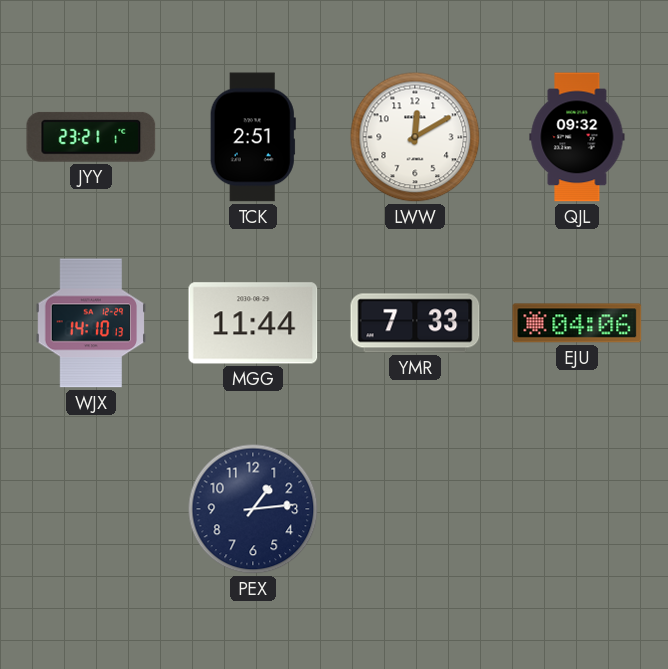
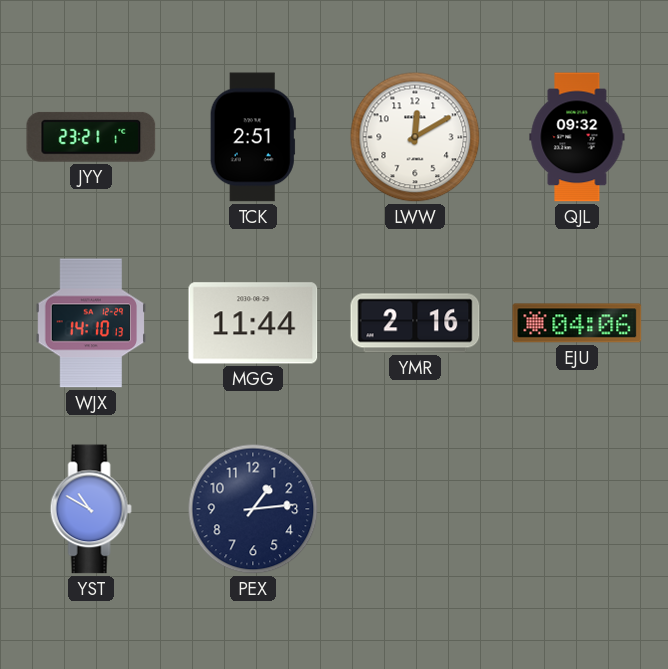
YMR: 7:33 -> 2:16
YST: none -> 10:50
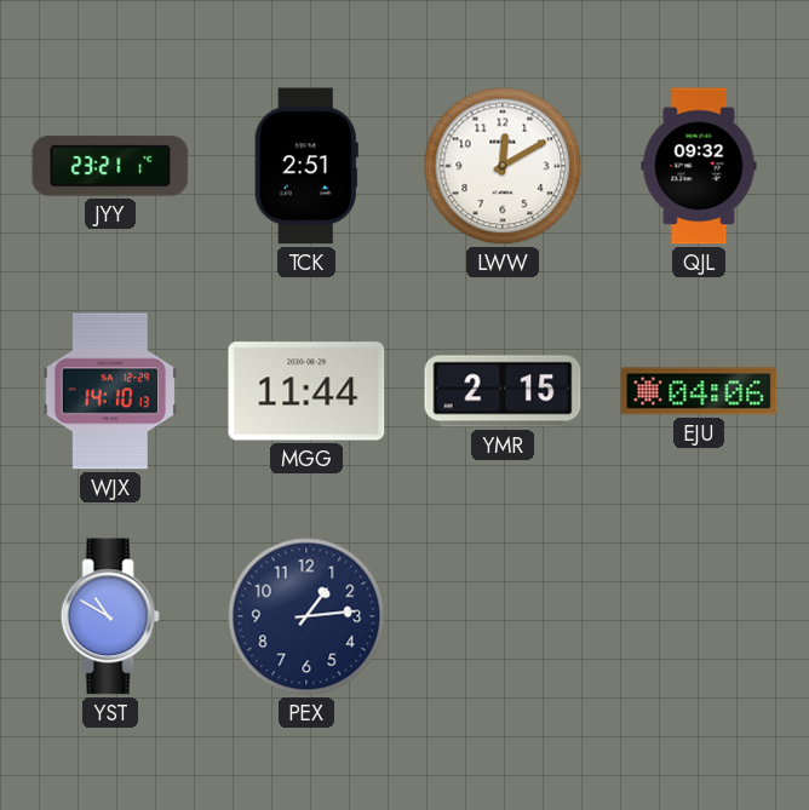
YMR: 2:16 -> 2:15
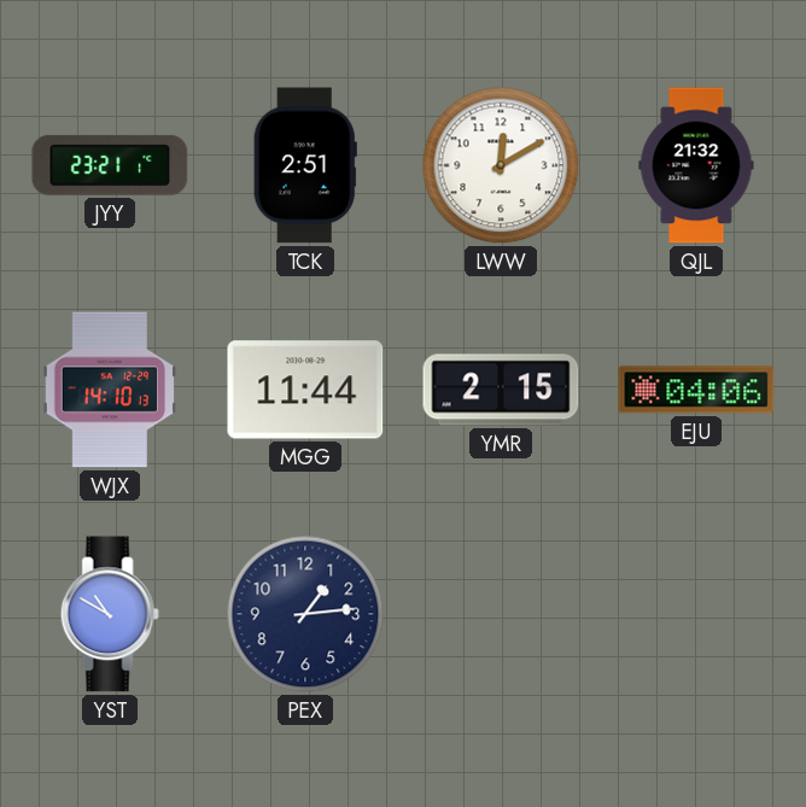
QJL: 09:32 -> 21:32
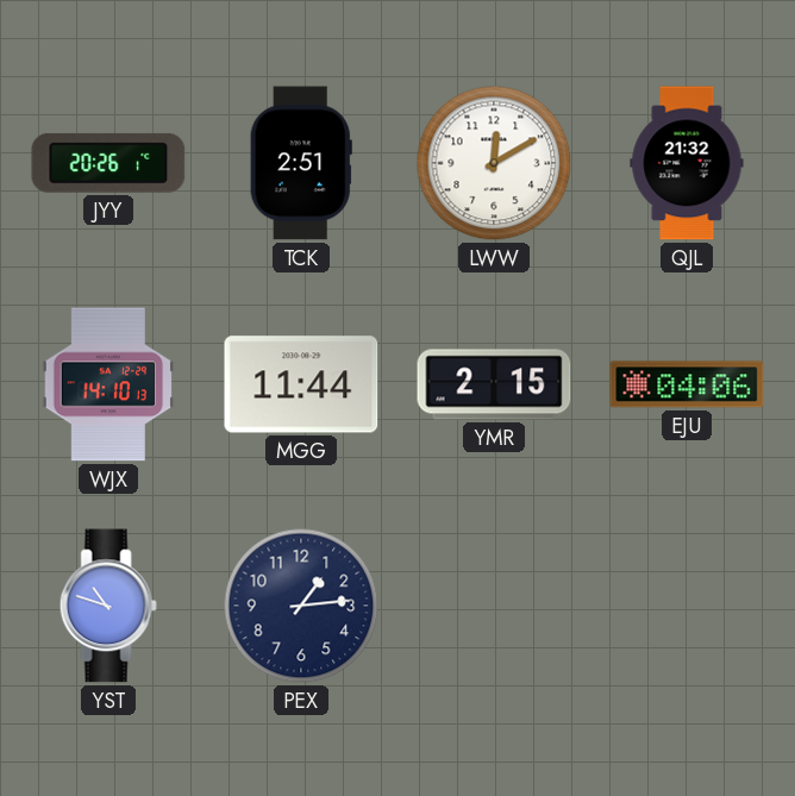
JYY: 23:21 -> 20:26
YST: 10:50 -> 10:48
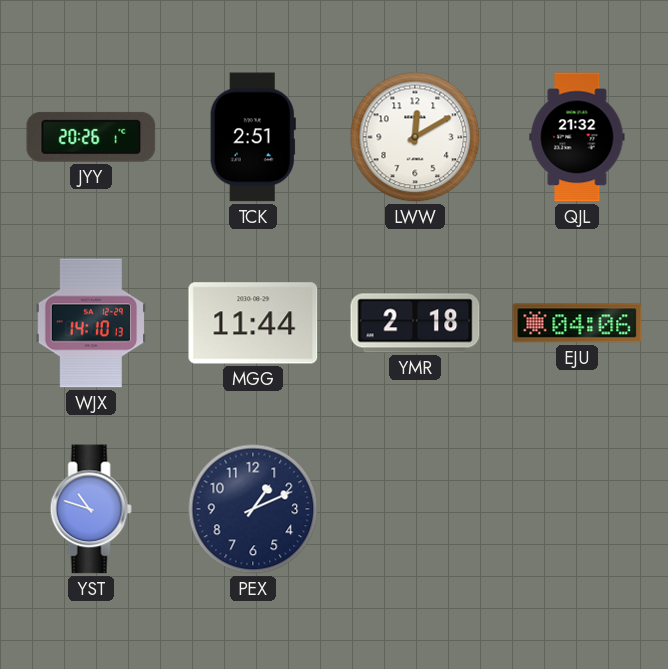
YMR: 2:15 -> 2:18
PEX: 1:14 -> 1:11
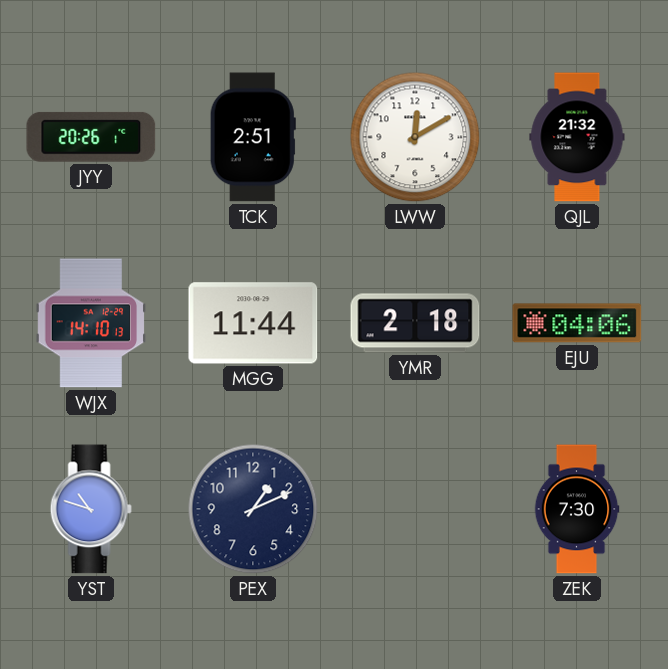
ZEK: none -> 7:30
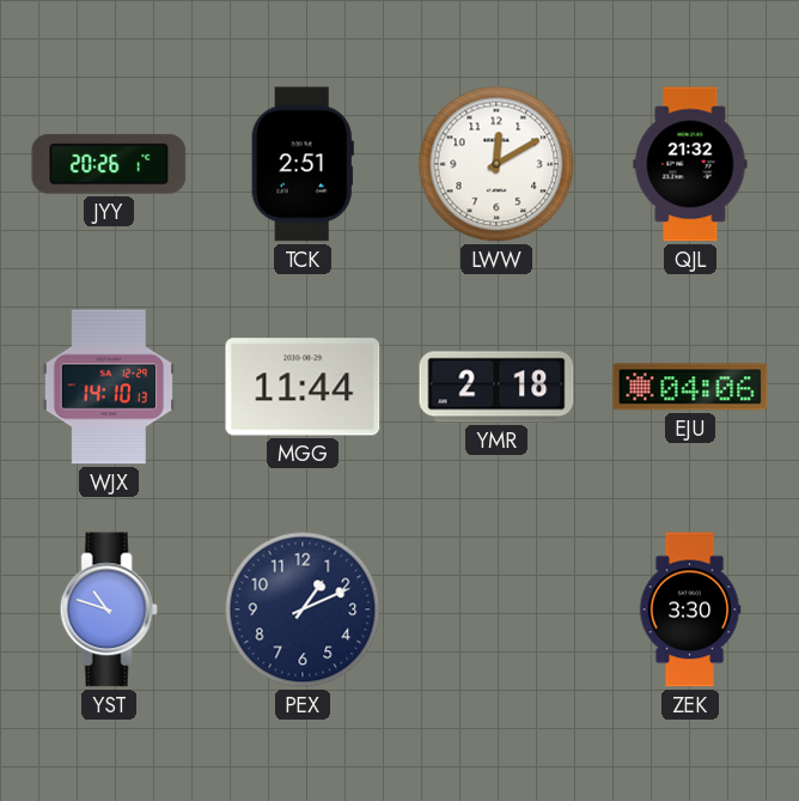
ZEK: 7:30 -> 3:30
